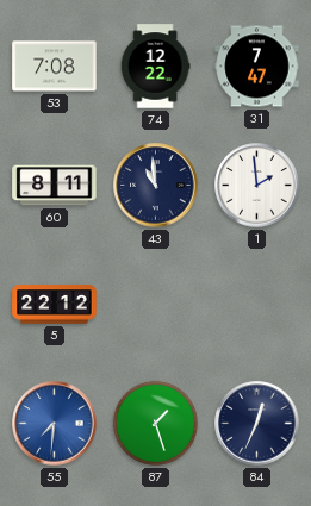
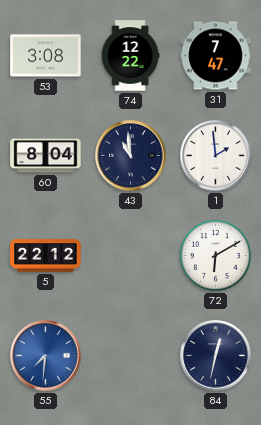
53: 7:08 -> 3:08
60: 8:11 -> 8:04
72: none -> 6:10
87: 1:27 -> none
84: 12:34 -> 12:32
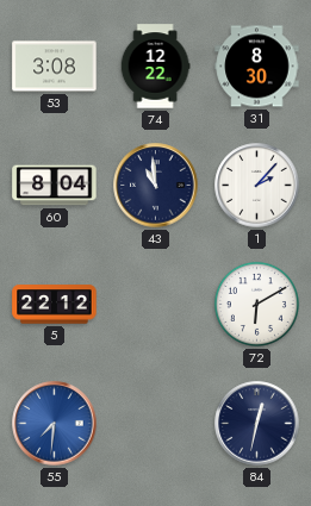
31: 7:47 -> 8:30
1: 1:59 -> 2:07
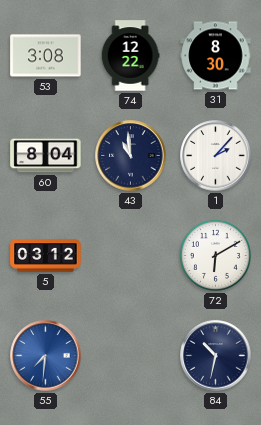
5: 22:12 -> 03:12
84: 12:32 -> 10:32
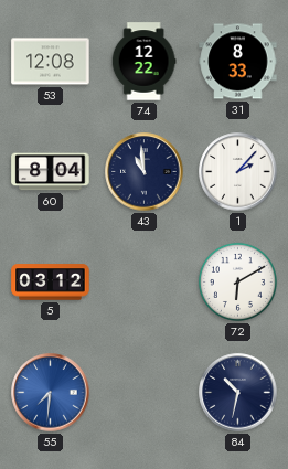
53: 3:08 -> 12:08
31: 8:30 -> 8:33
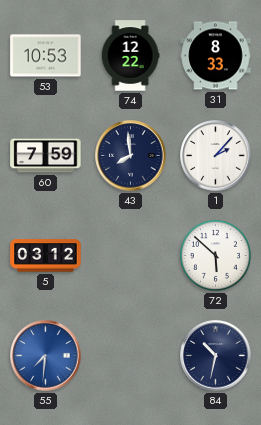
53: 12:08 -> 10:53
60: 8:04 -> 7:59
43: 10:59 -> 7:59
72: 6:10 -> 5:52
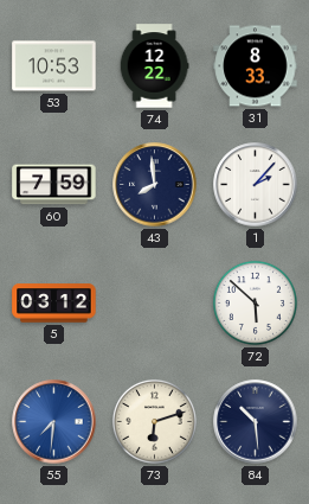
73: none -> 6:12
84: 10:32 -> 10:29
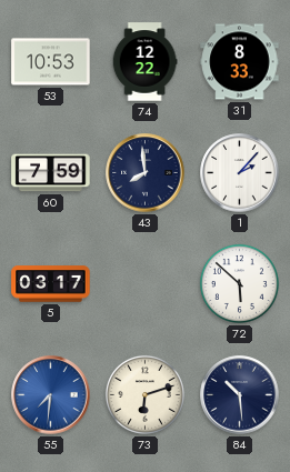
5: 03:12 -> 03:17
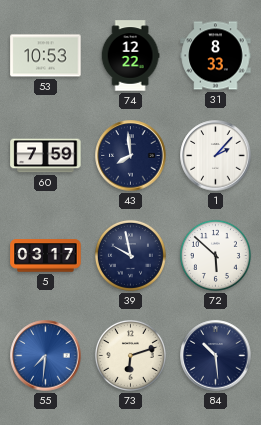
39: none -> 9:58
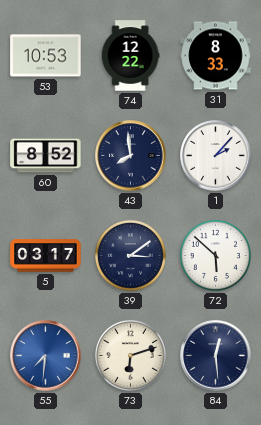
60: 7:59 -> 8:52
39: 9:58 -> 3:09
84: 10:29 -> 12:29
